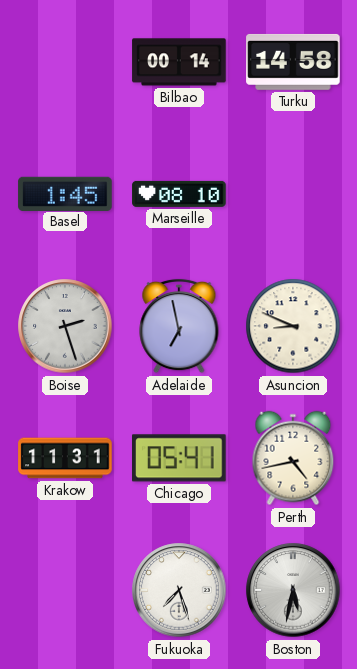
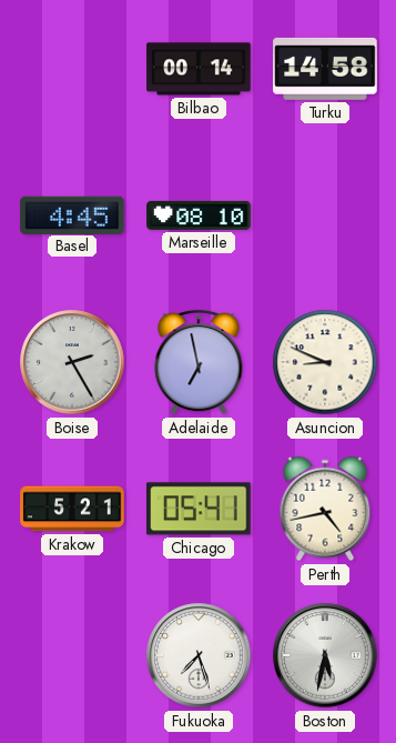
Basel: 1:45 -> 4:45
Boise: 2:27 -> 2:25
Krakow: 11:31 -> 5:21
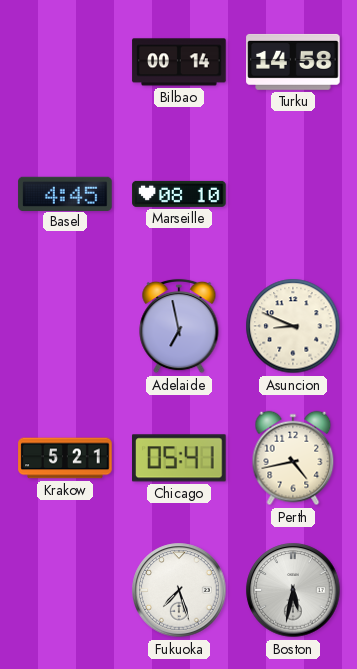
Boise: 2:25 -> none
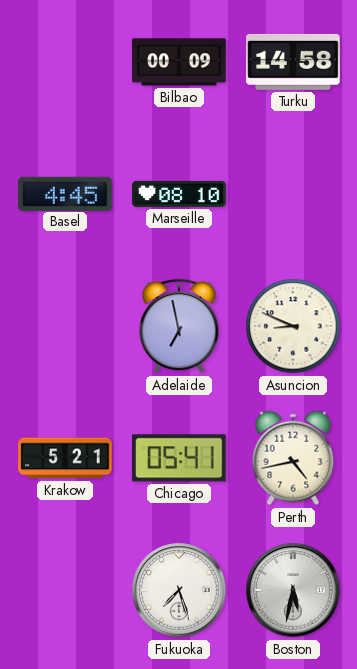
Bilbao: 00:14 -> 00:09
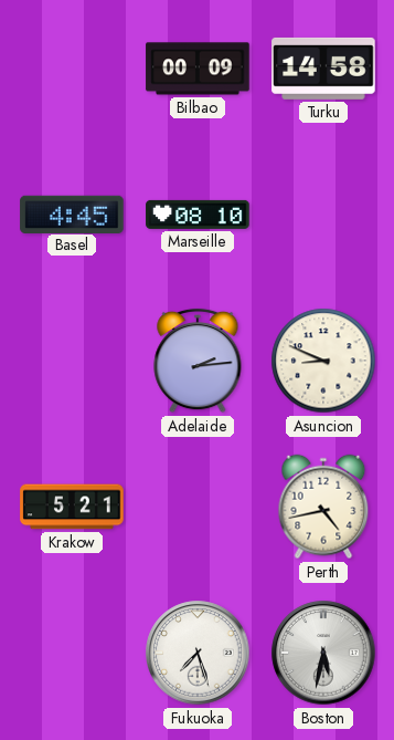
Adelaide: 6:58 -> 2:14
Chicago: 05:41 -> none
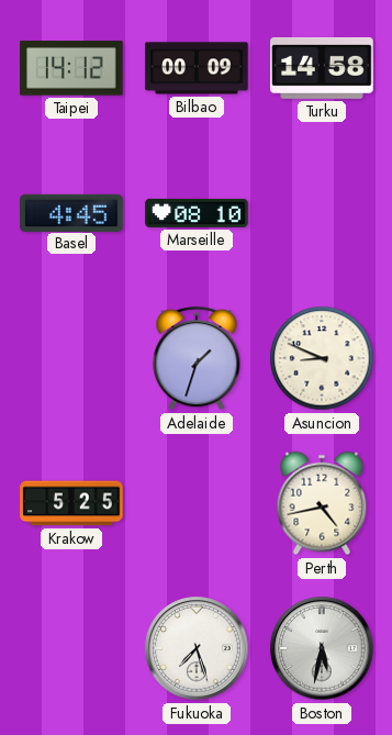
Taipei: none -> 14:12
Adelaide: 2:14 -> 1:33
Krakow: 5:21 -> 5:25
